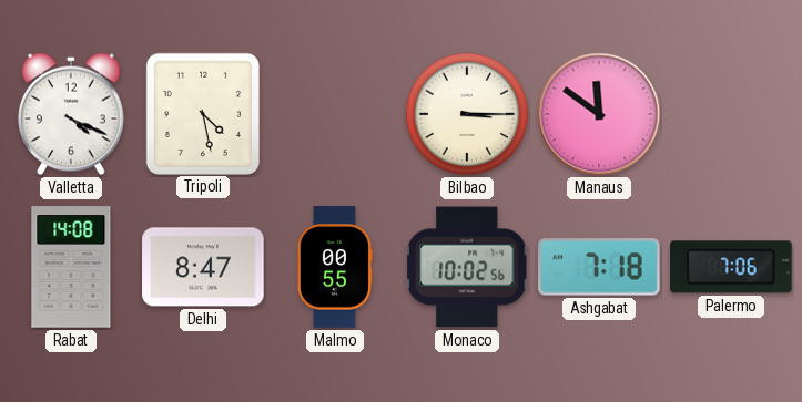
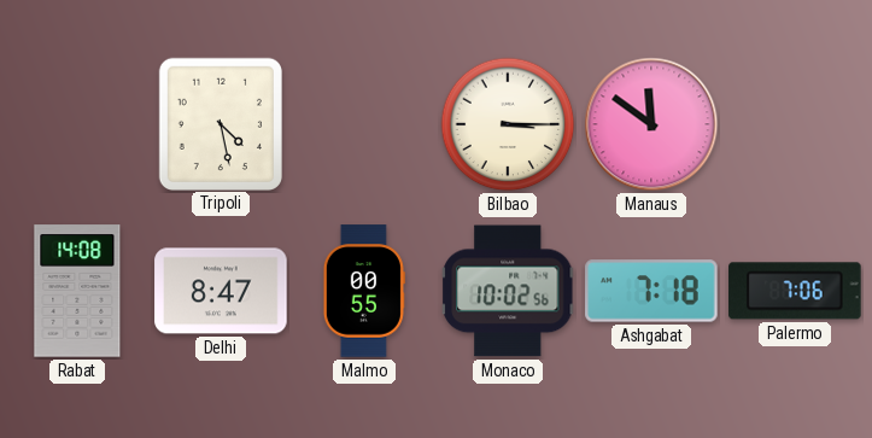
Valletta: 4:19 -> none
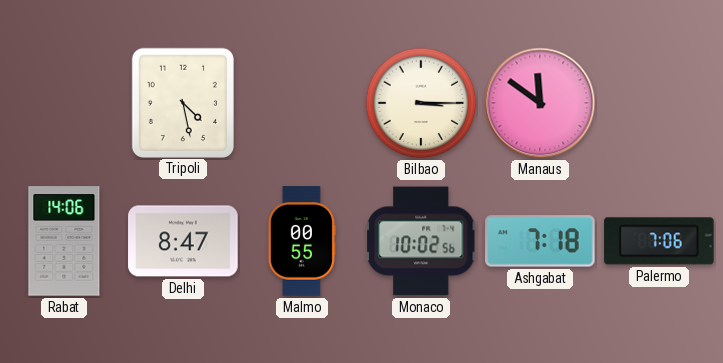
Rabat: 14:08 -> 14:06
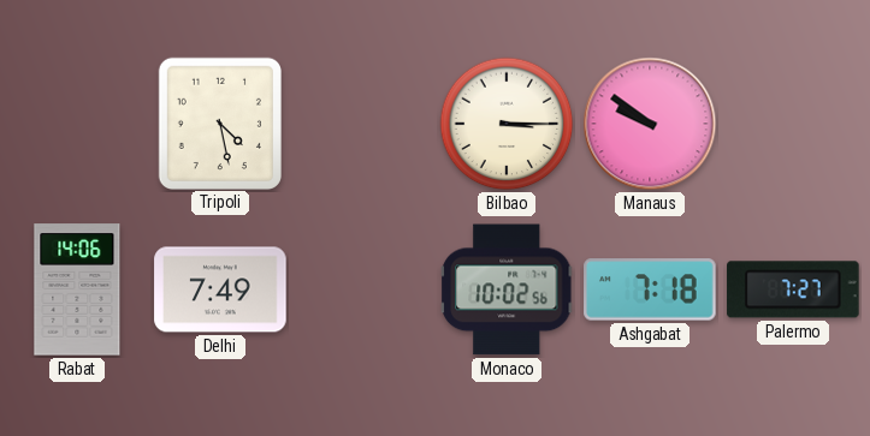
Manaus: 11:51 -> 9:51
Delhi: 8:47 -> 7:49
Malmo: 00:55 -> none
Palermo: 7:06 -> 7:27
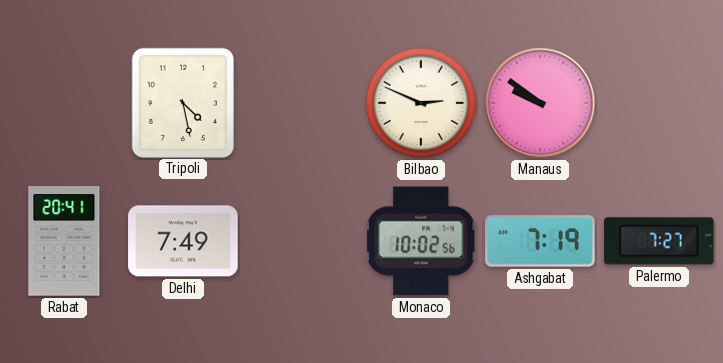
Bilbao: 3:15 -> 2:49
Rabat: 14:06 -> 20:41
Ashgabat: 7:18 -> 7:19
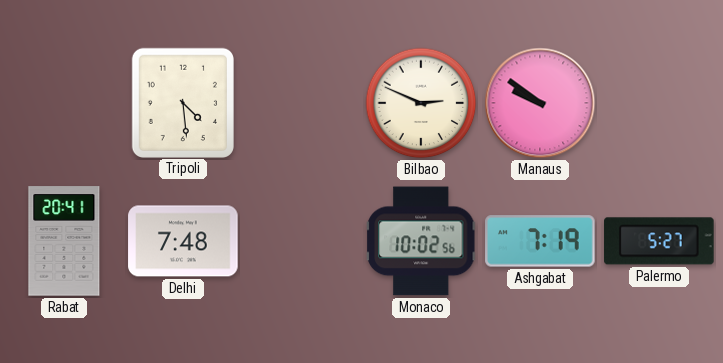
Tripoli: 4:28 -> 4:29
Delhi: 7:49 -> 7:48
Palermo: 7:27 -> 5:27
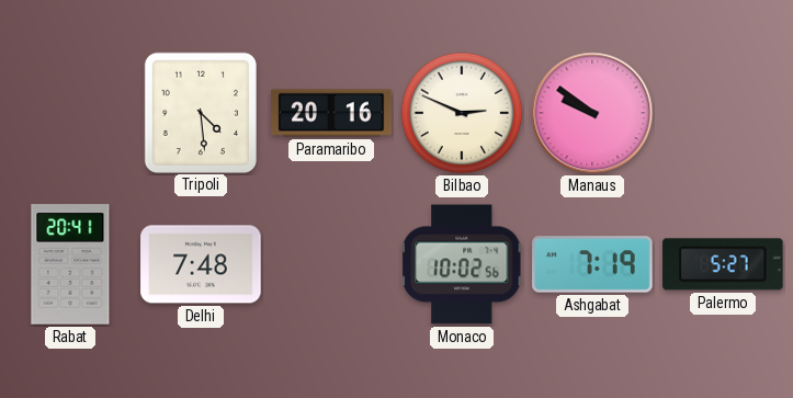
Paramaribo: none -> 20:16
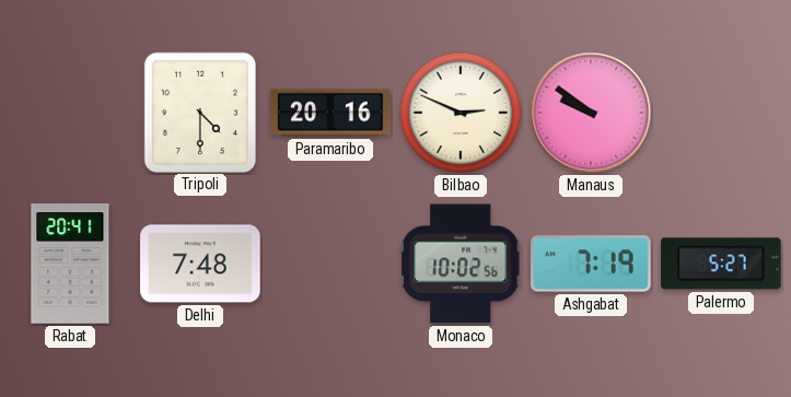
Tripoli: 4:29 -> 4:30
